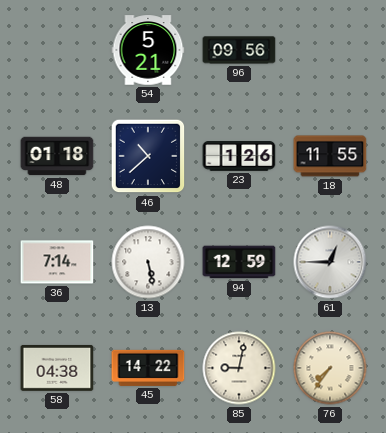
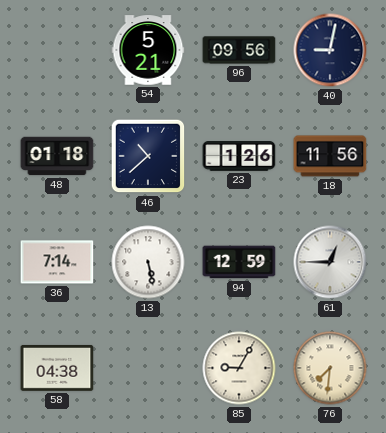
40: none -> 9:02
18: 11:55 -> 11:56
45: 14:22 -> none
85: 9:02 -> 9:05
76: 7:36 -> 7:31
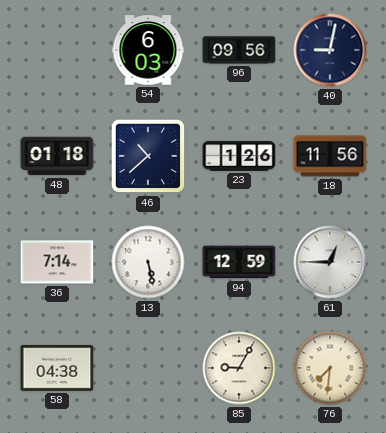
54: 5:21 -> 6:03
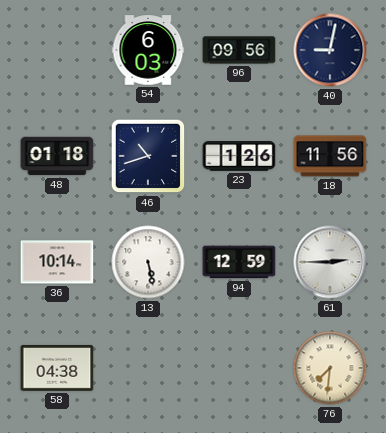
46: 10:38 -> 10:42
36: 7:14 -> 10:14
61: 12:45 -> 2:45
85: 9:05 -> none
